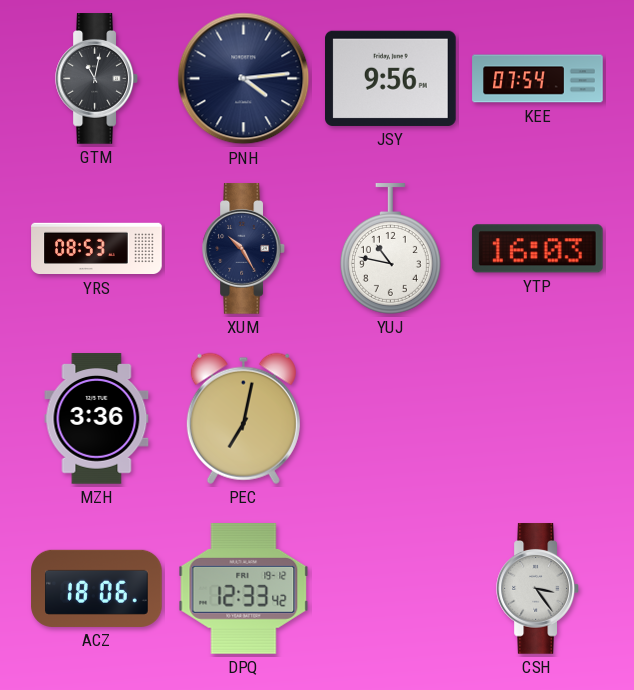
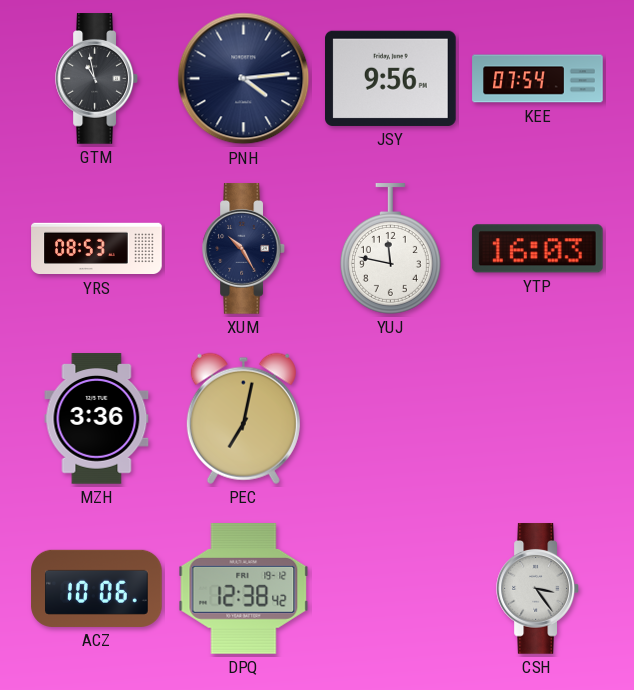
GTM: 11:02 -> 10:58
YUJ: 10:47 -> 11:47
ACZ: 18:06 -> 10:06
DPQ: 12:33 -> 12:38
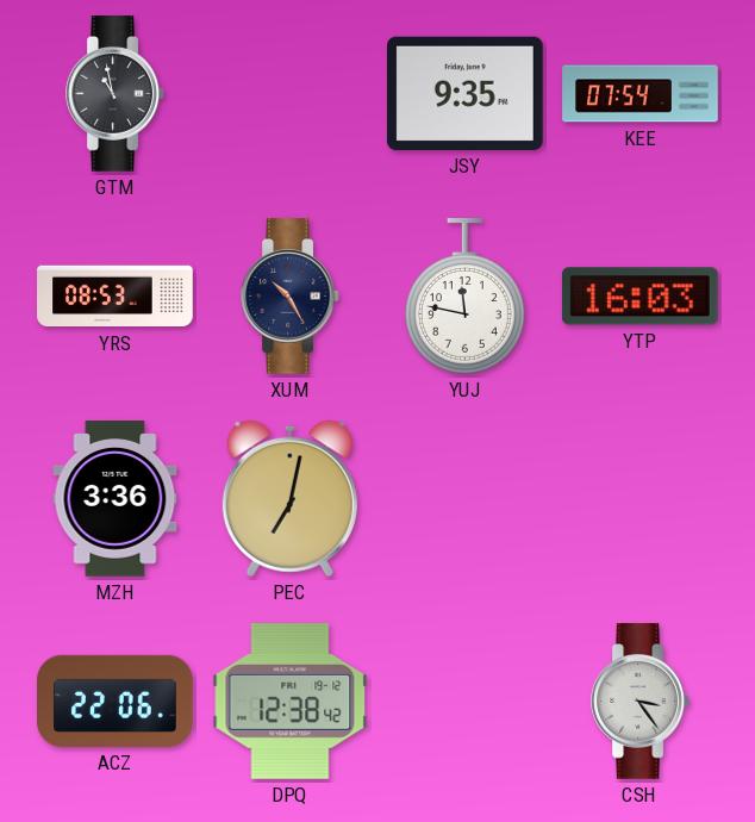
PNH: 4:14 -> none
JSY: 9:56 -> 9:35
ACZ: 10:06 -> 22:06
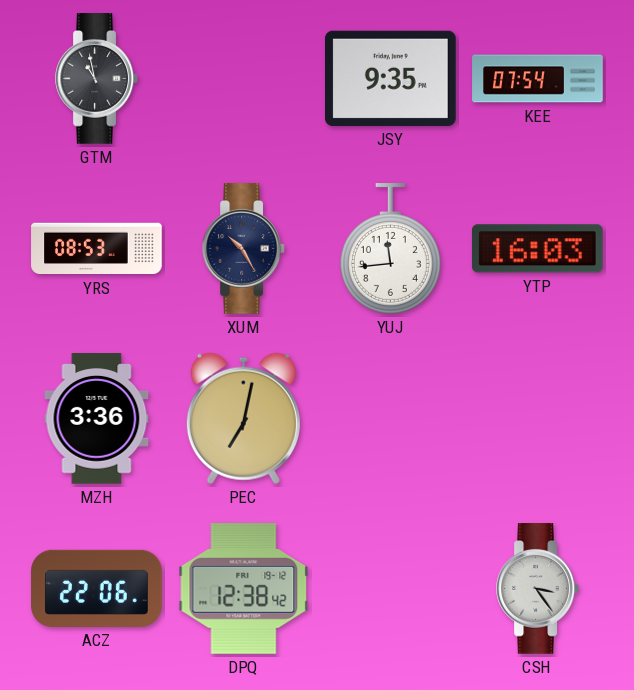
YUJ: 11:47 -> 11:44
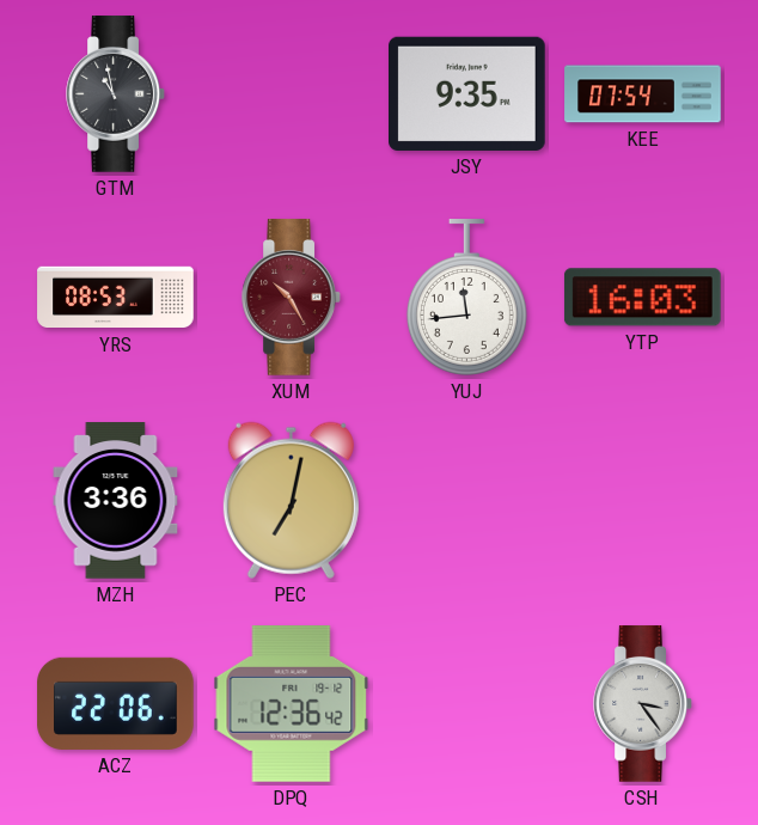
XUM dial: navy -> burgundy
DPQ: 12:38 -> 12:36
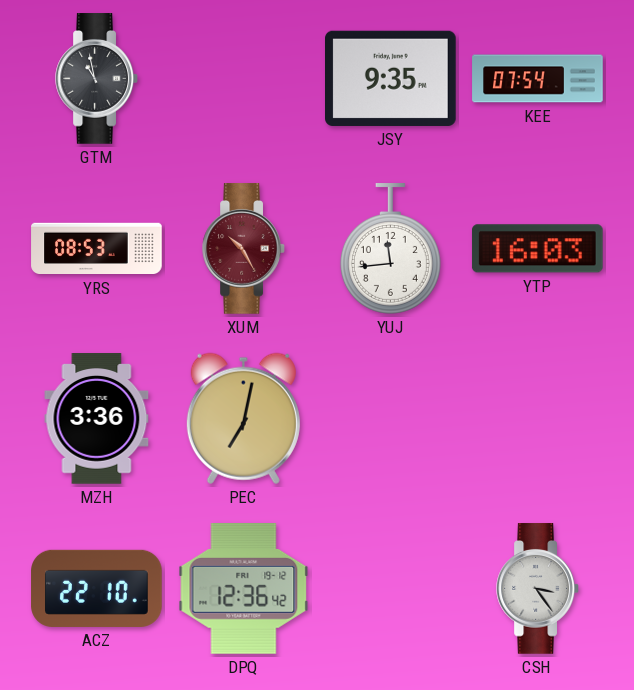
ACZ: 22:06 -> 22:10
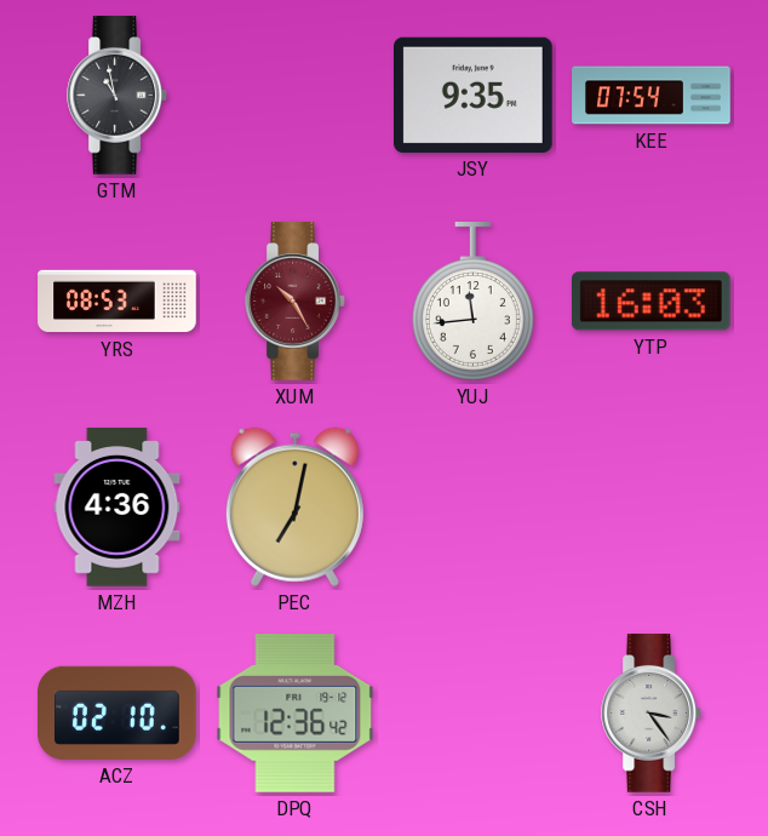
MZH: 3:36 -> 4:36
ACZ: 22:10 -> 02:10
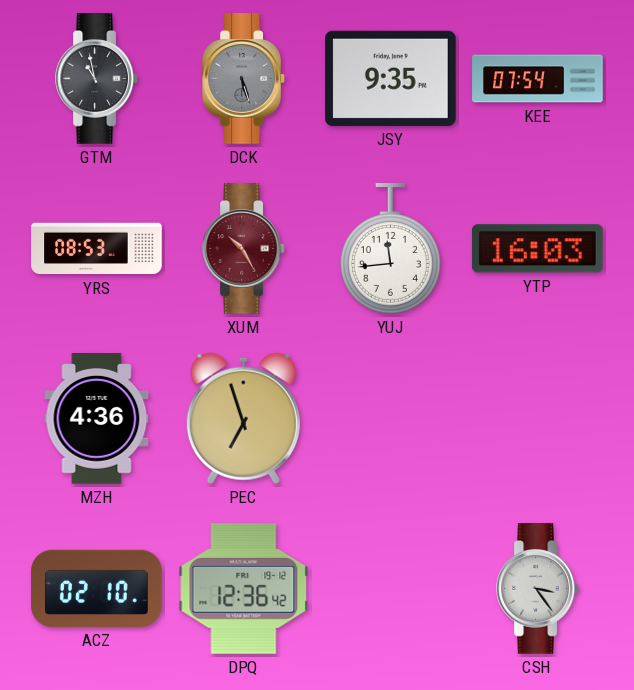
DCK: none -> 5:27
PEC: 7:02 -> 6:57
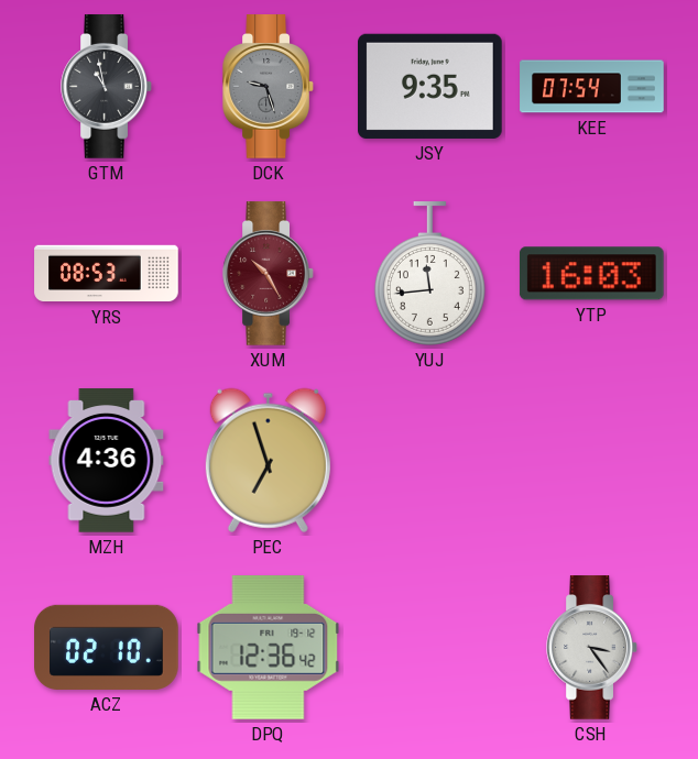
DCK: 5:27 -> 9:27
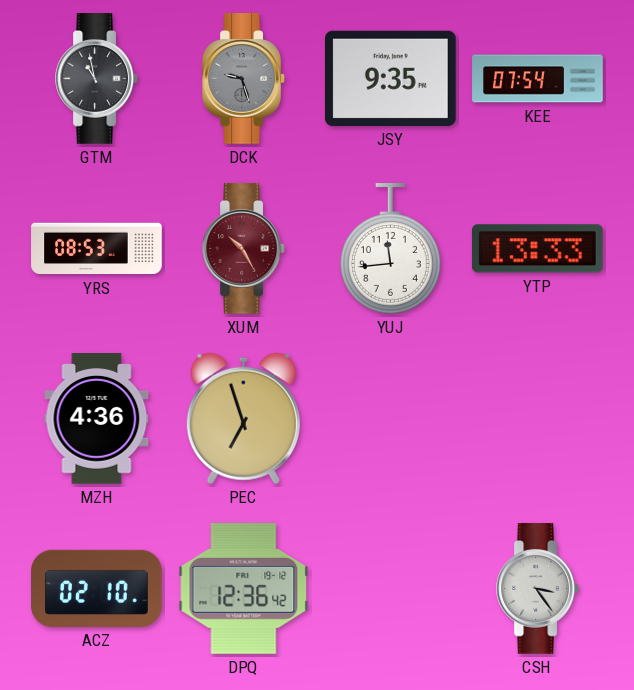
YTP: 16:03 -> 13:33
